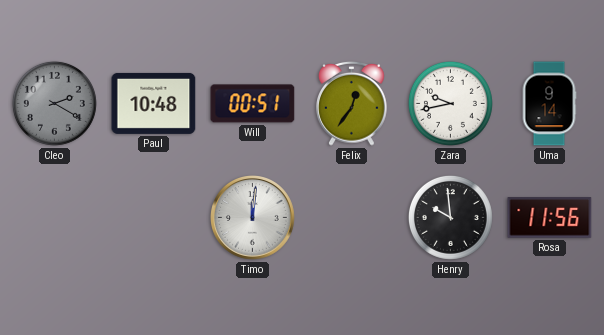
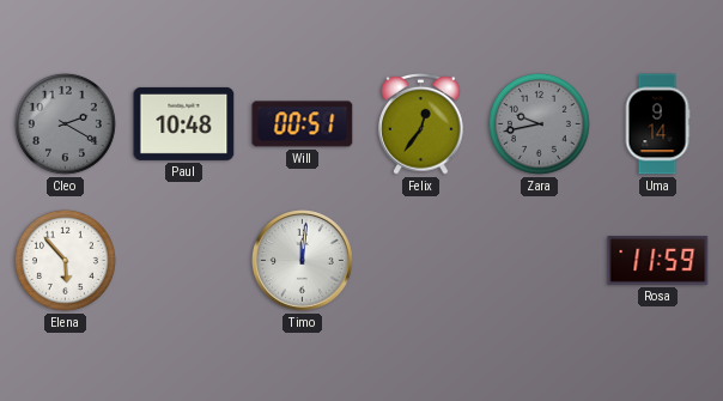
Zara dial: white -> grey
Elena: none -> 5:53
Henry: 9:59 -> none
Rosa: 11:56 -> 11:59
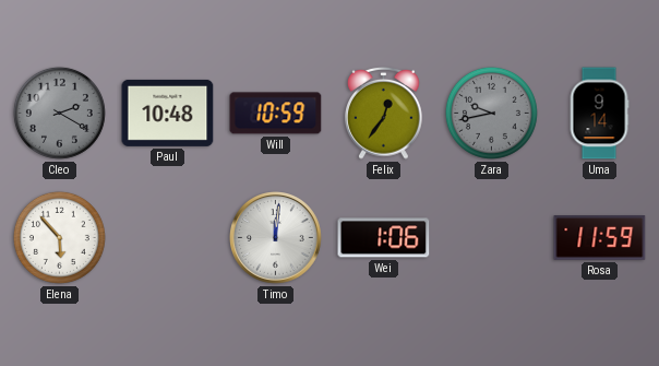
Will: 00:51 -> 10:59
Wei: none -> 1:06
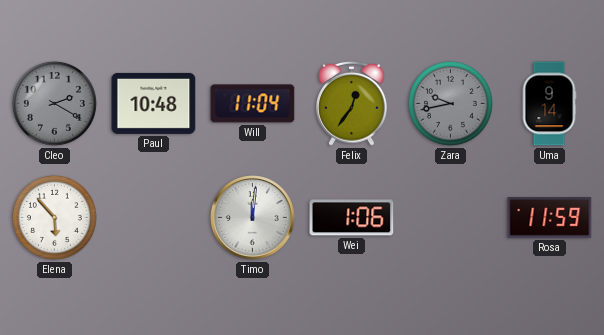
Will: 10:59 -> 11:04
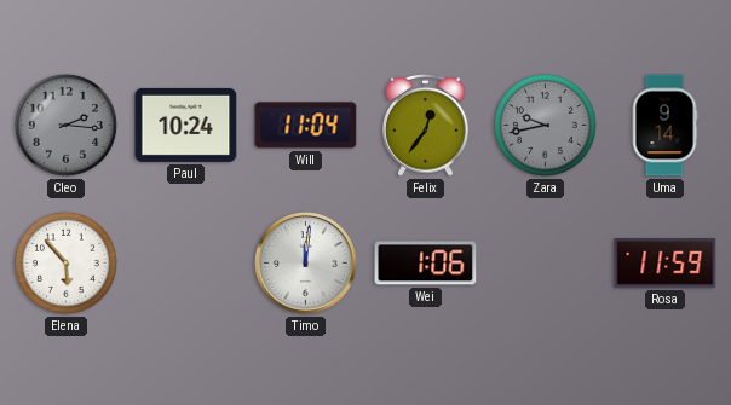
Cleo: 2:20 -> 2:16
Paul: 10:48 -> 10:24
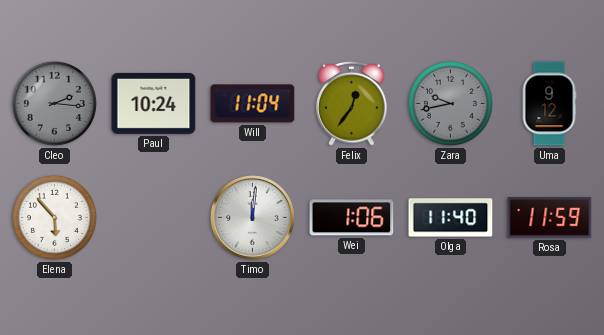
Uma: 9:14 -> 9:12
Olga: none -> 11:40
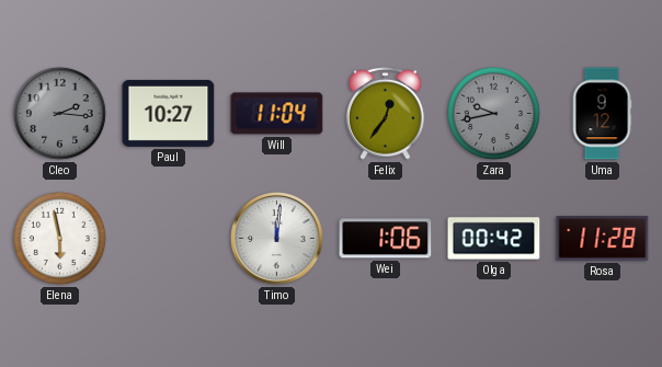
Paul: 10:24 -> 10:27
Elena: 5:53 -> 5:58
Olga: 11:40 -> 00:42
Rosa: 11:59 -> 11:28
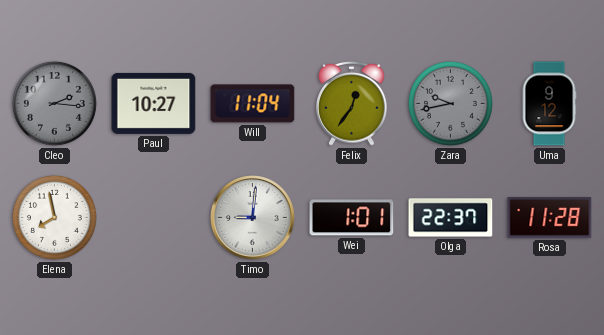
Elena: 5:58 -> 7:58
Timo: 12:01 -> 9:01
Wei: 1:06 -> 1:01
Olga: 00:42 -> 22:37
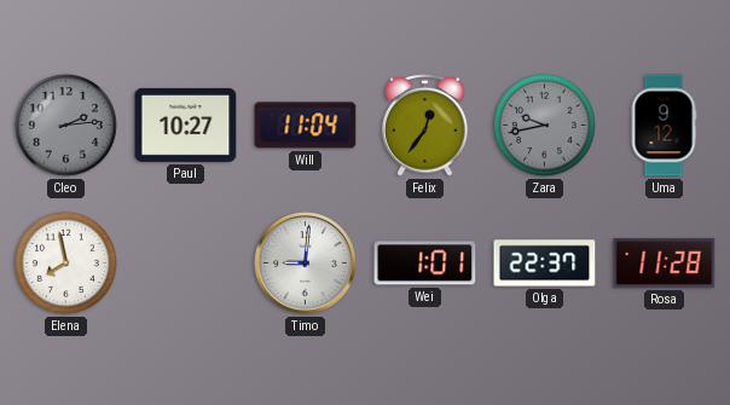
Cleo: 2:16 -> 2:14
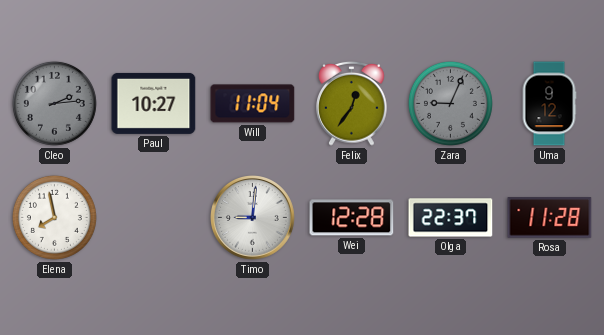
Zara: 9:43 -> 9:04
Wei: 1:01 -> 12:28
